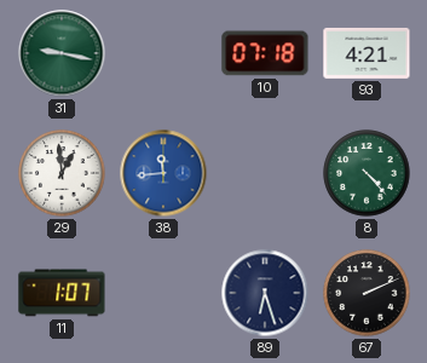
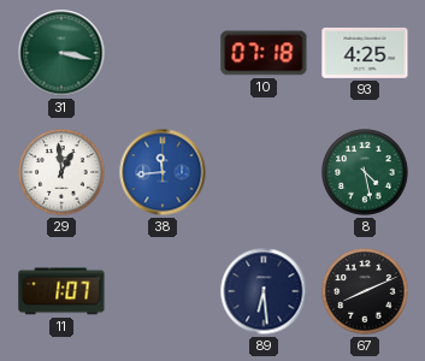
31: 9:17 -> 3:17
93: 4:21 -> 4:25
8: 4:23 -> 4:28
89: 6:27 -> 6:29
67: 2:11 -> 8:11
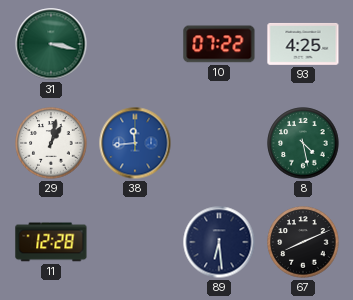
10: 07:18 -> 07:22
29: 12:59 -> 1:02
11: 1:07 -> 12:28
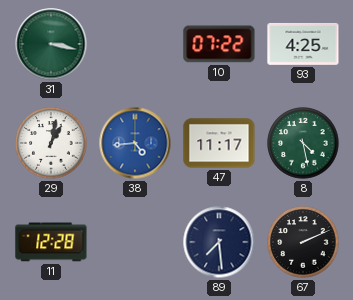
38: 11:44 -> 4:44
47: none -> 11:17
89: 6:29 -> 7:29
67: 8:11 -> 2:11
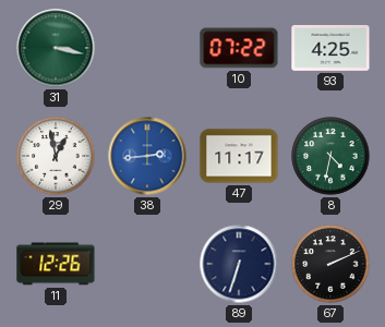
29: 1:02 -> 12:58
38: 4:44 -> 2:44
8: 4:28 -> 4:32
11: 12:28 -> 12:26
89: 7:29 -> 6:33
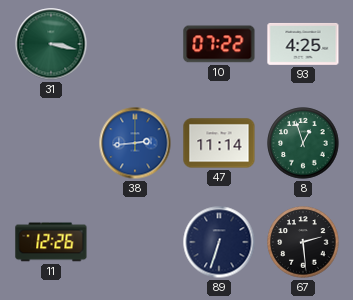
29: 12:58 -> none
47: 11:17 -> 11:14
8: 4:32 -> 12:57
67: 2:11 -> 2:29
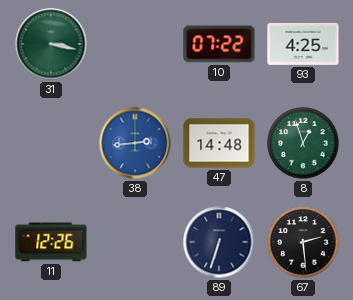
47: 11:14 -> 14:48
